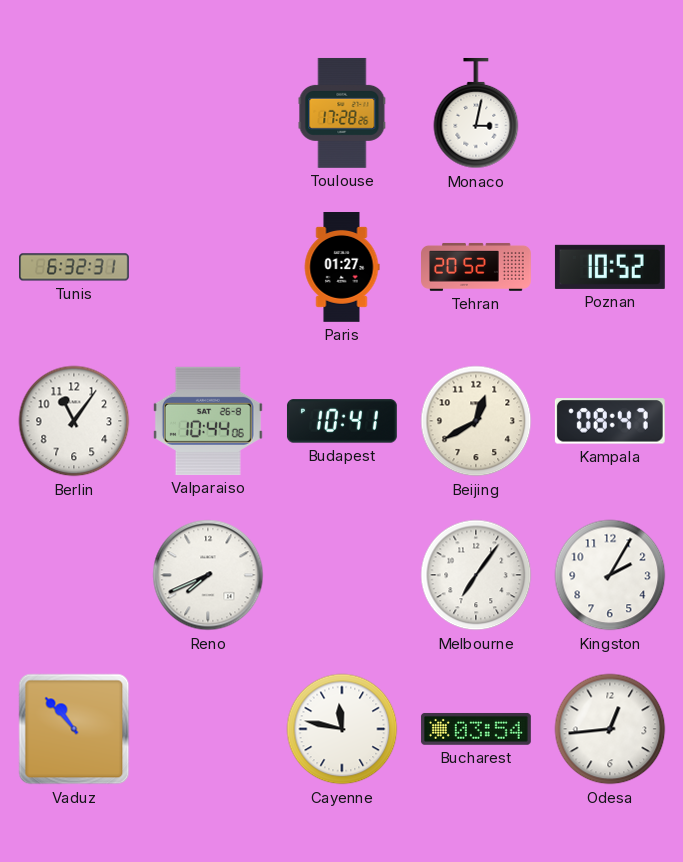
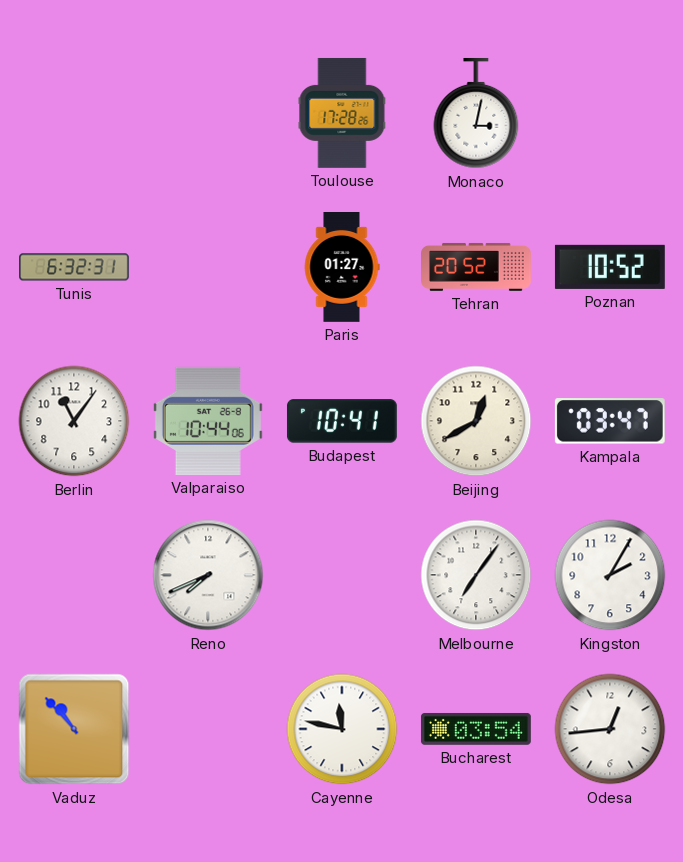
Kampala: 08:47 -> 03:47
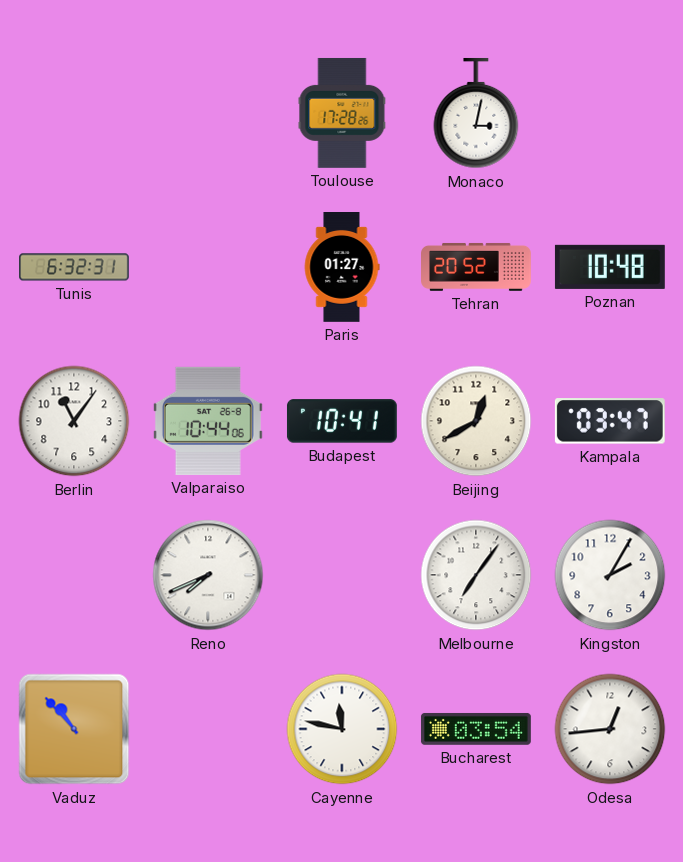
Poznan: 10:52 -> 10:48
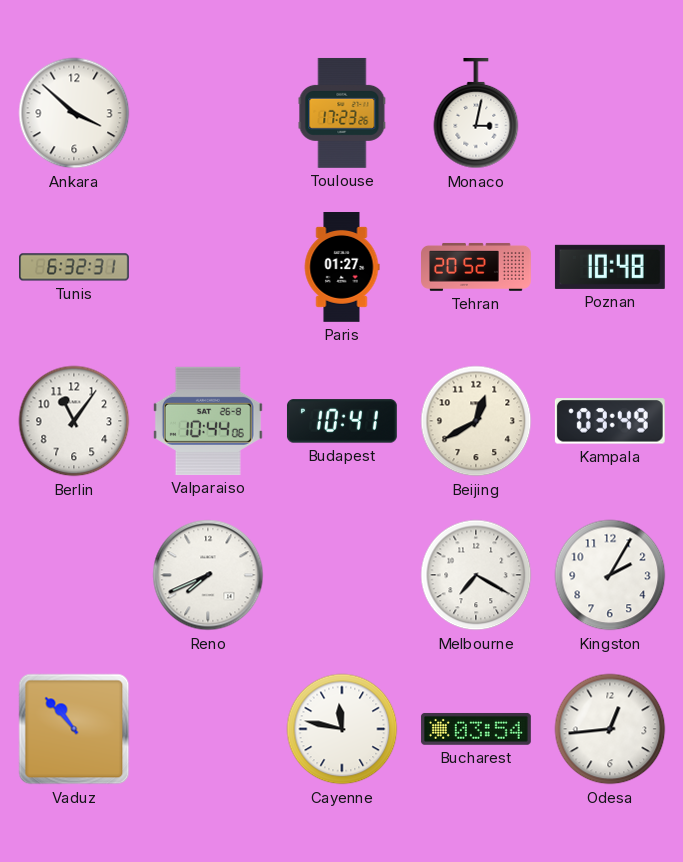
Ankara: none -> 3:52
Toulouse: 17:28 -> 17:23
Kampala: 03:47 -> 03:49
Melbourne: 7:06 -> 7:20
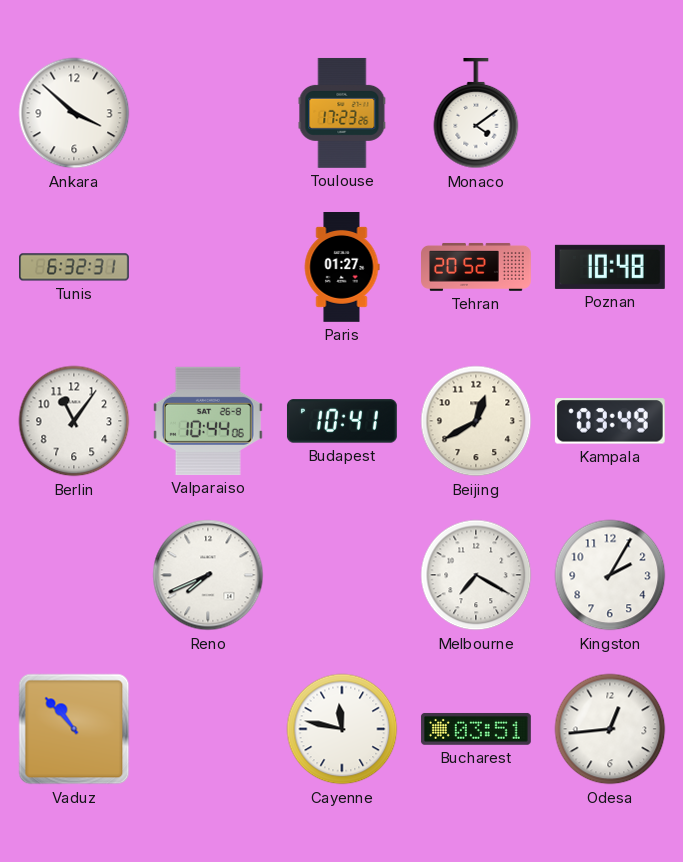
Monaco: 3:02 -> 4:09
Bucharest: 03:54 -> 03:51
